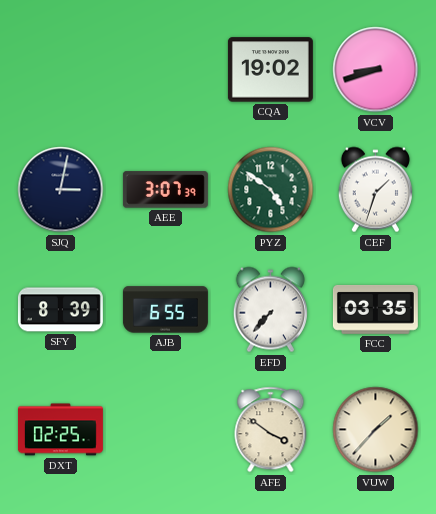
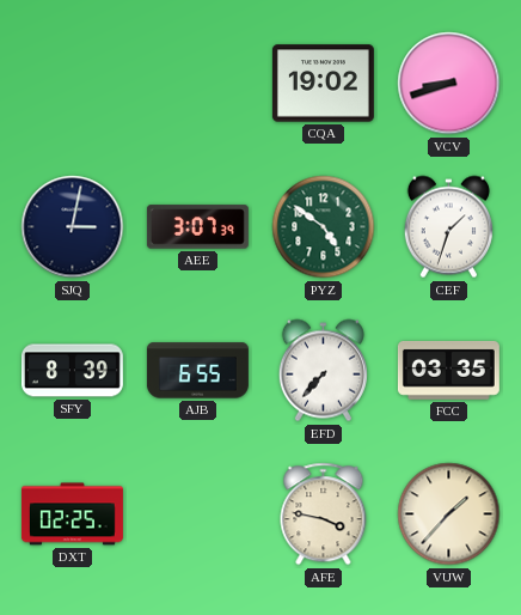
AFE: 3:51 -> 3:47
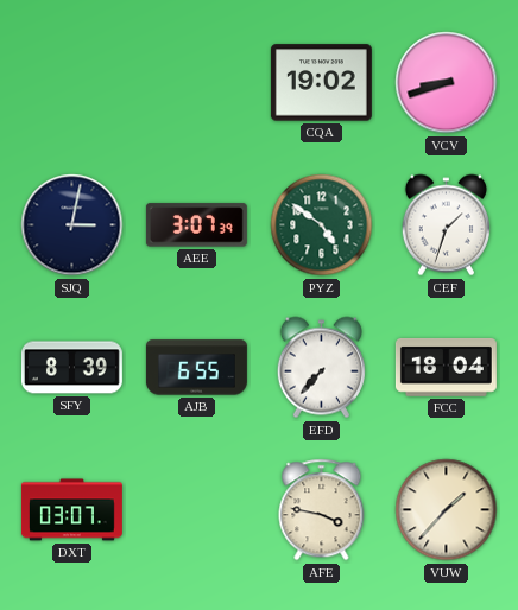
FCC: 03:35 -> 18:04
DXT: 02:25 -> 03:07
